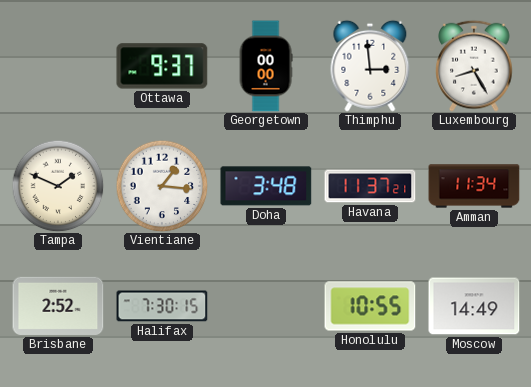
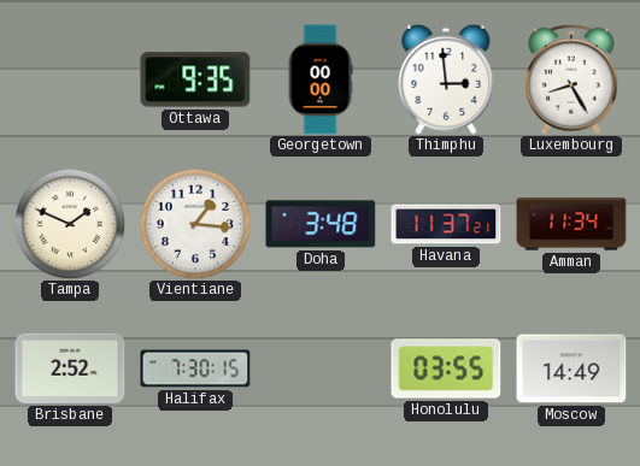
Ottawa: 9:37 -> 9:35
Honolulu: 10:55 -> 03:55
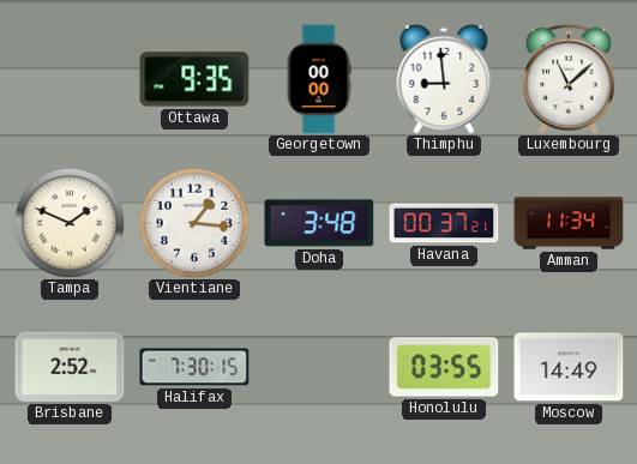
Thimphu: 2:59 -> 8:59
Luxembourg: 8:25 -> 11:08
Havana: 11:37 -> 00:37
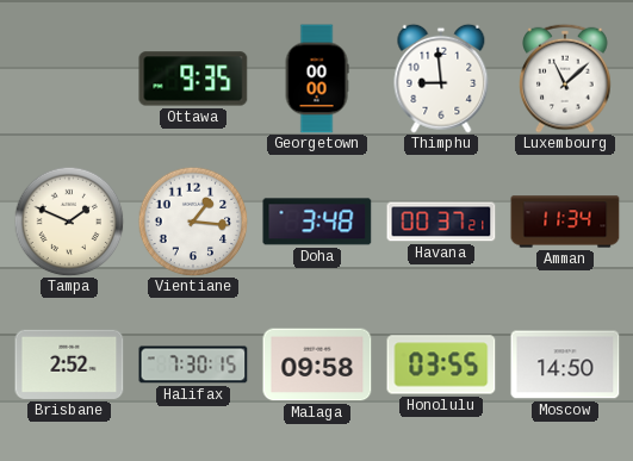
Malaga: none -> 09:58
Moscow: 14:49 -> 14:50
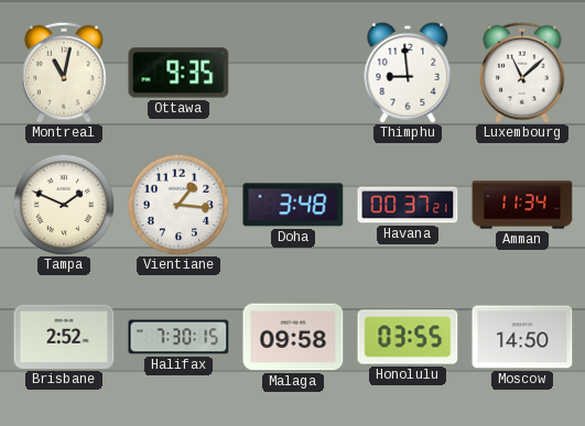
Montreal: none -> 11:02
Georgetown: 00:00 -> none
